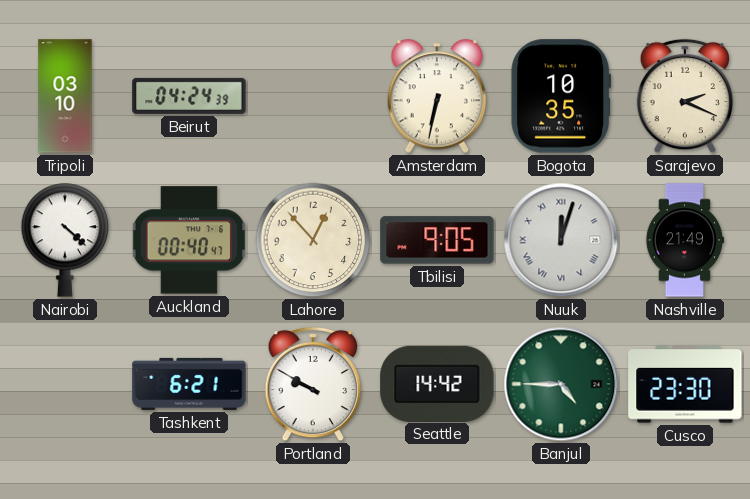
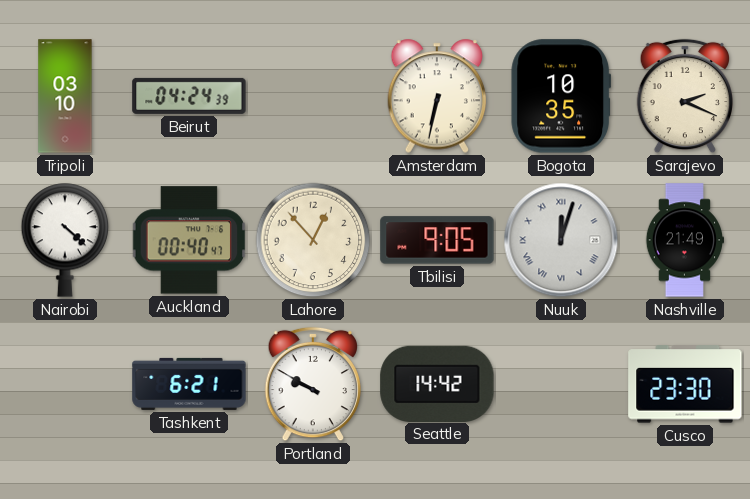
Banjul: 4:45 -> none
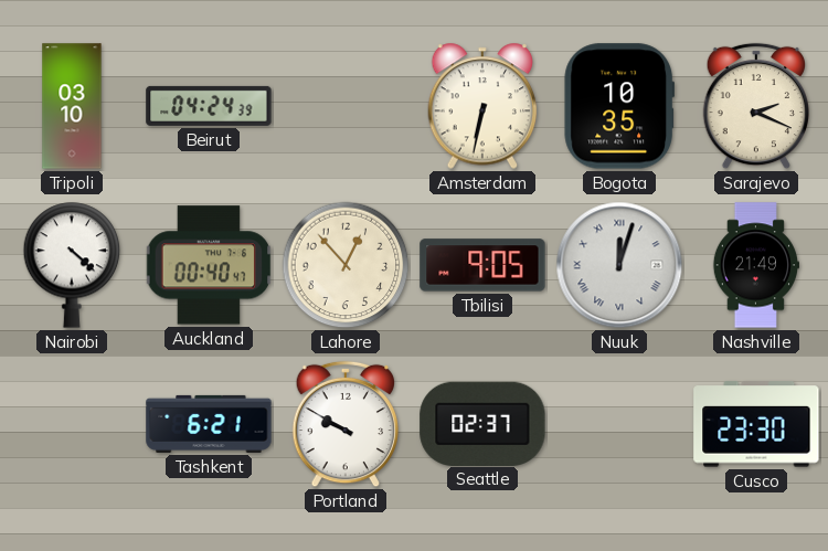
Seattle: 14:42 -> 02:37
